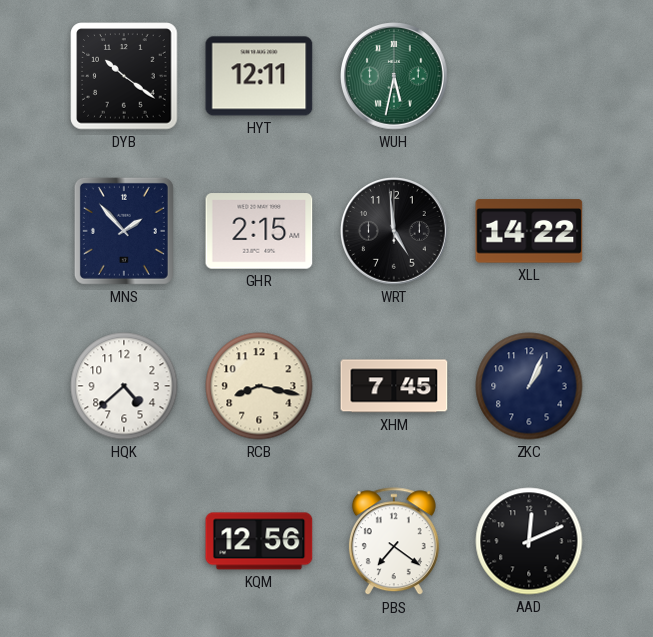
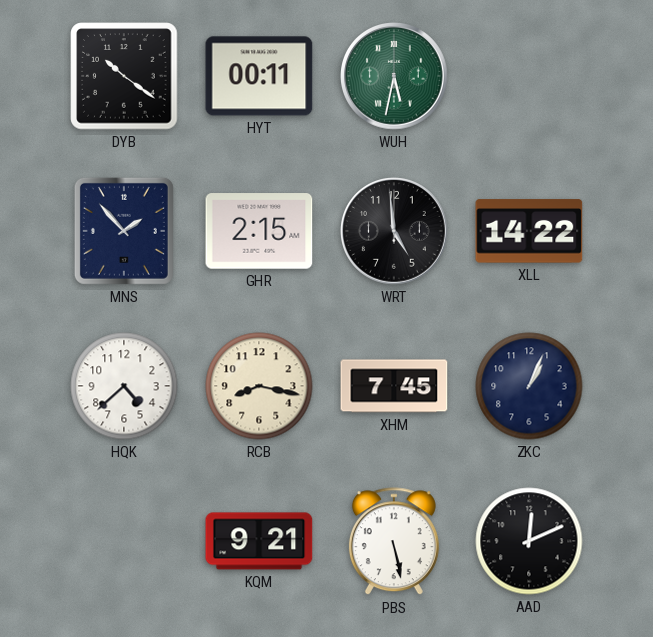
HYT: 12:11 -> 00:11
KQM: 12:56 -> 9:21
PBS: 7:21 -> 5:28
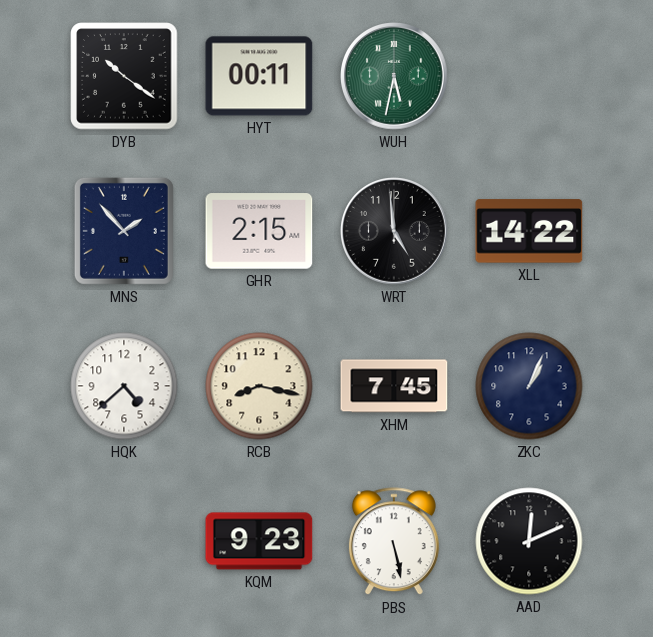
KQM: 9:21 -> 9:23
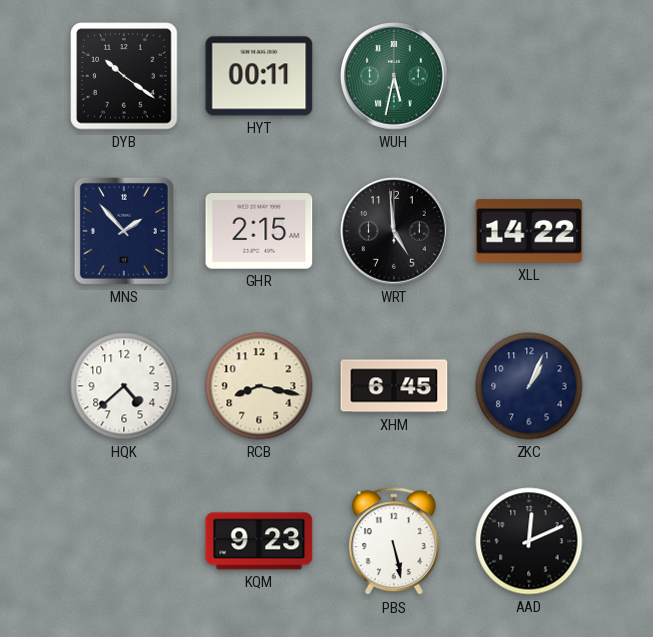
XHM: 7:45 -> 6:45
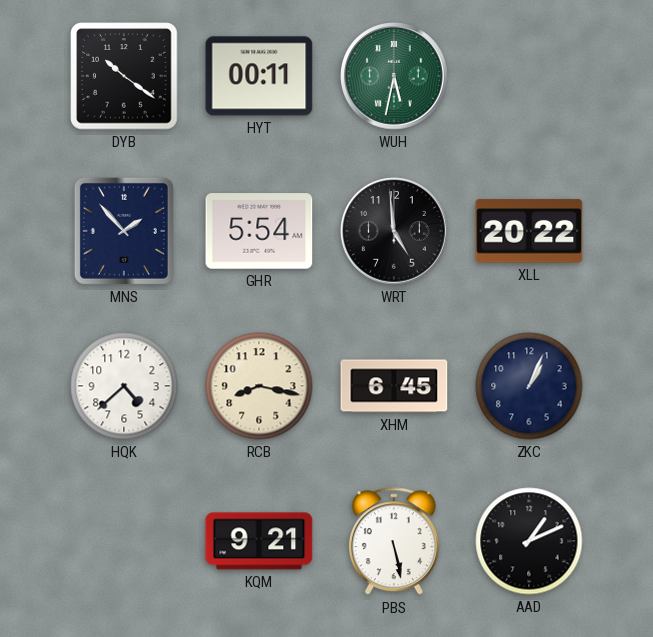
GHR: 2:15 -> 5:54
XLL: 14:22 -> 20:22
KQM: 9:23 -> 9:21
AAD: 12:11 -> 1:11
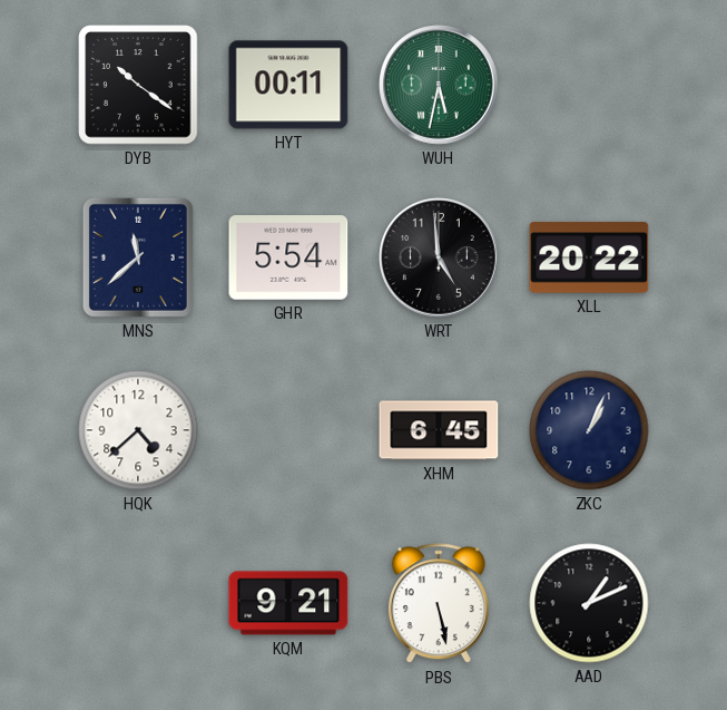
MNS: 1:53 -> 11:38
RCB: 8:17 -> none
